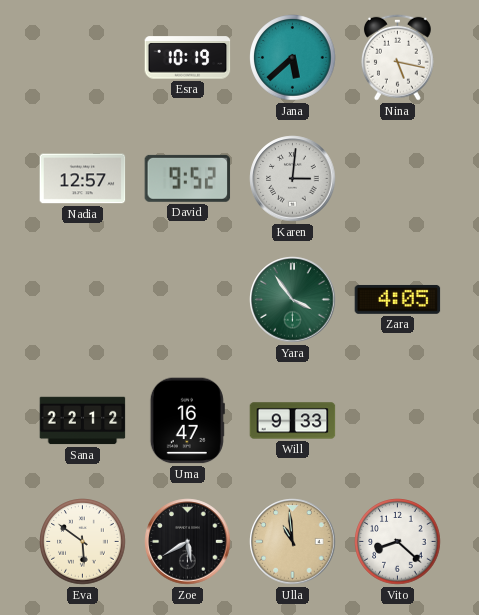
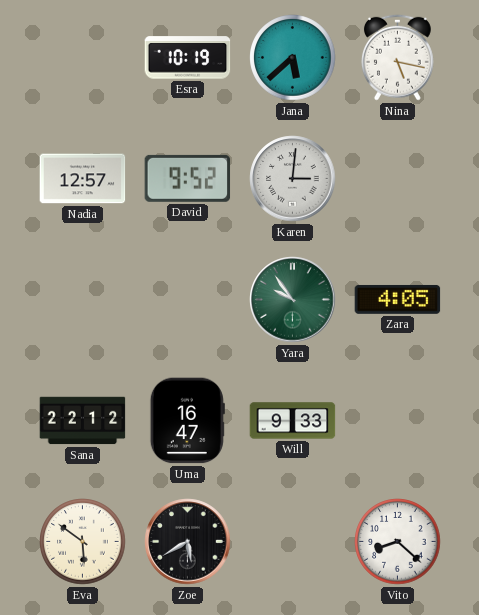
Yara: 3:54 -> 9:54
Ulla: 10:59 -> none
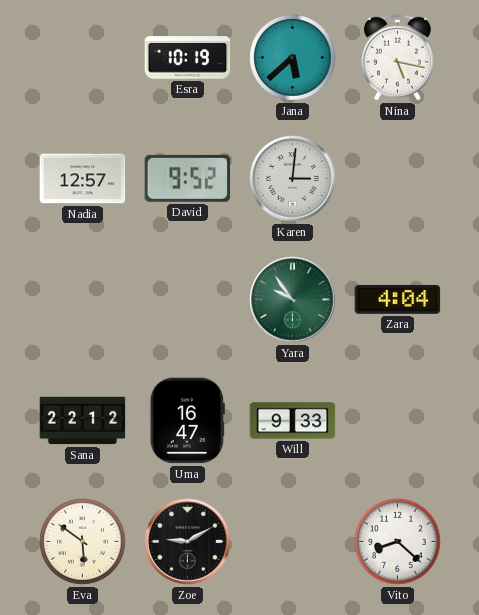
Zara: 4:05 -> 4:04
Zoe: 5:40 -> 9:10
